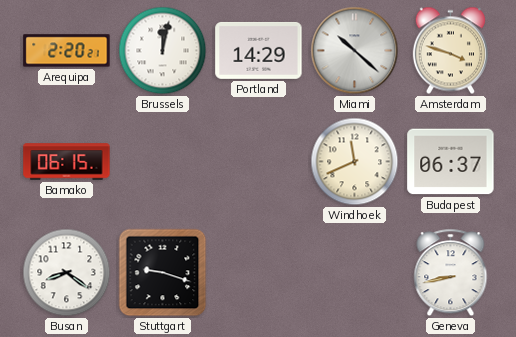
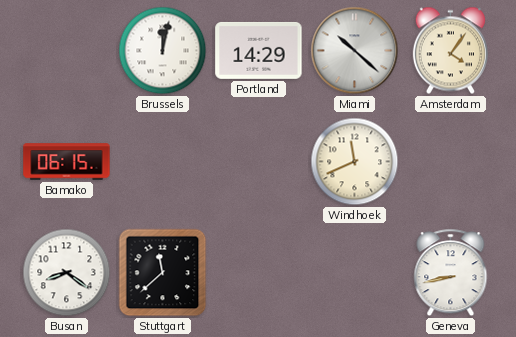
Arequipa: 2:20 -> none
Amsterdam: 3:48 -> 4:06
Budapest: 06:37 -> none
Stuttgart: 9:18 -> 11:38
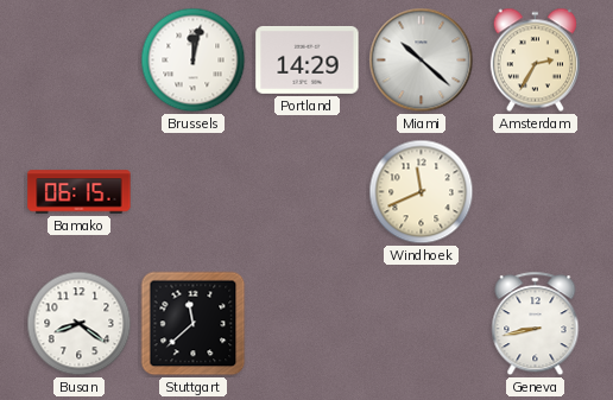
Amsterdam: 4:06 -> 2:35
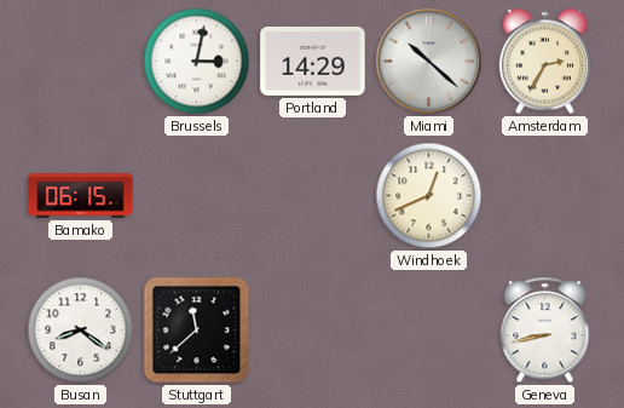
Brussels: 12:02 -> 3:02
Windhoek: 11:41 -> 12:41
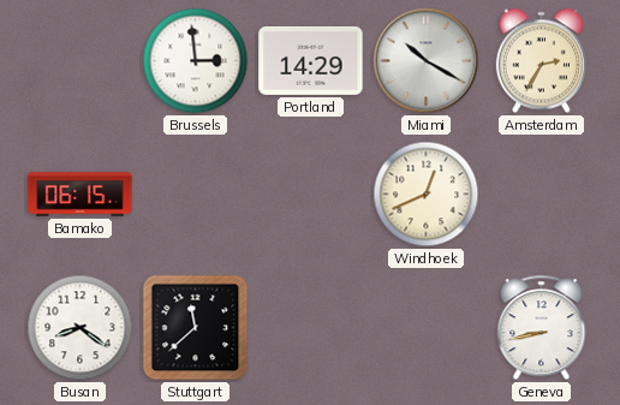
Brussels: 3:02 -> 2:59
Miami: 10:22 -> 10:20
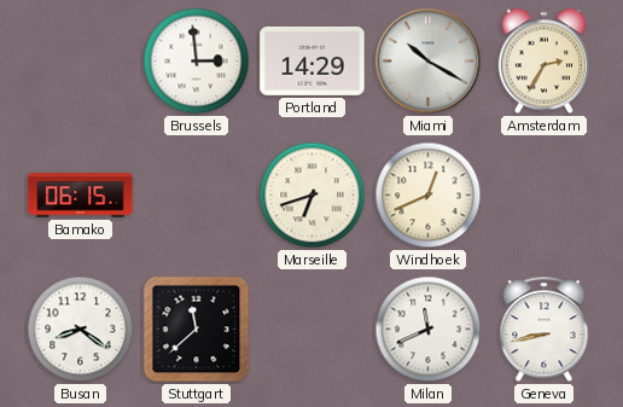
Marseille: none -> 6:42
Milan: none -> 11:41
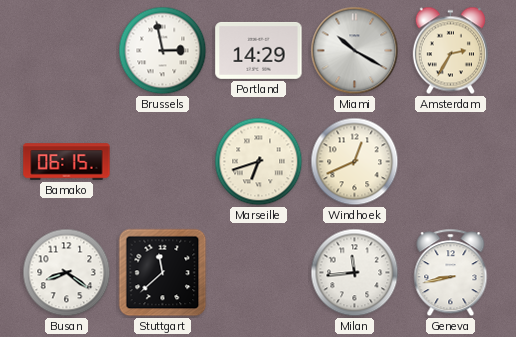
Brussels: 2:59 -> 2:58
Milan: 11:41 -> 11:44
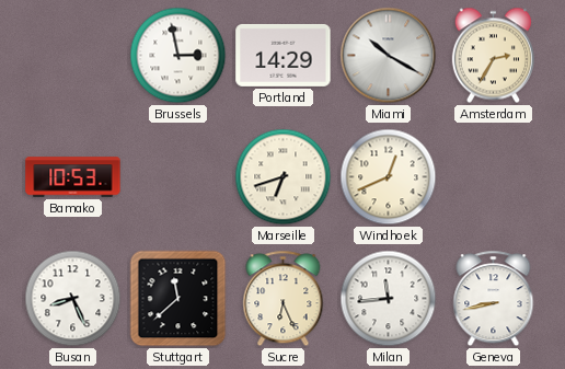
Bamako: 06:15 -> 10:53
Busan: 8:21 -> 8:26
Sucre: none -> 6:26
